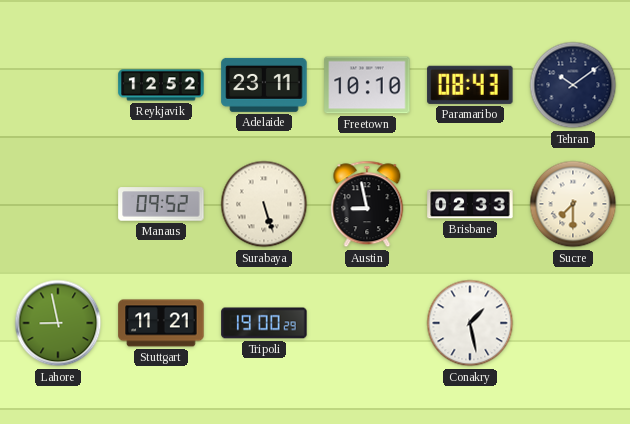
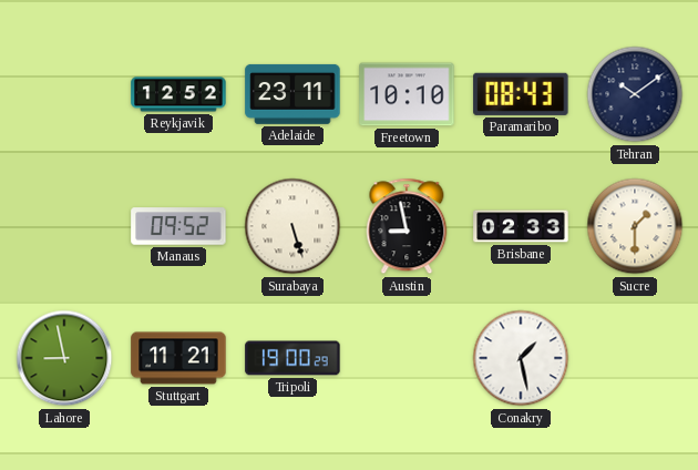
Sucre: 7:30 -> 1:30
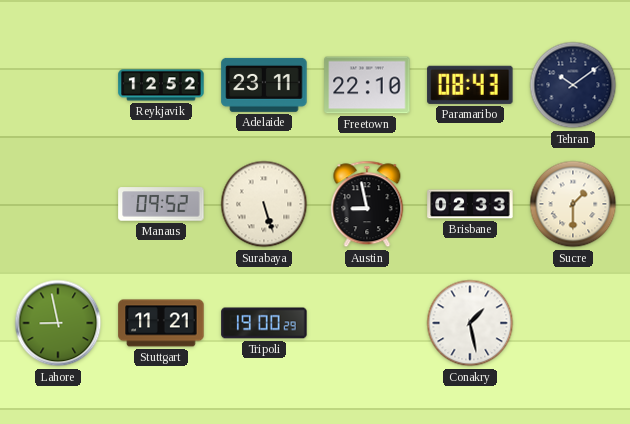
Freetown: 10:10 -> 22:10
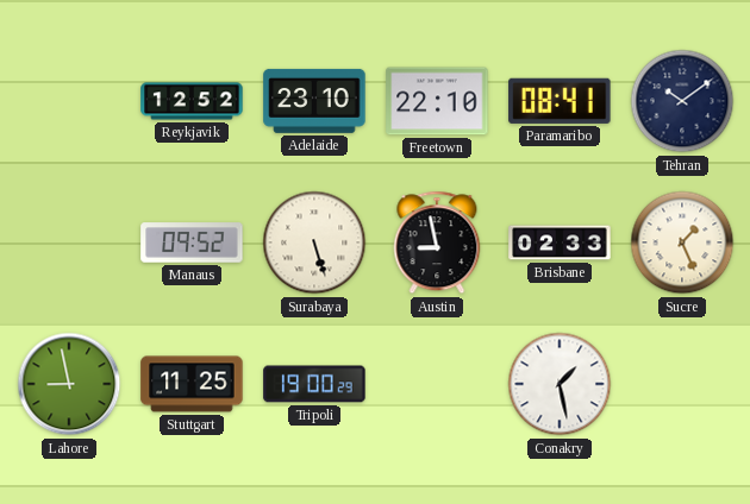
Adelaide: 23:11 -> 23:10
Paramaribo: 08:43 -> 08:41
Sucre: 1:30 -> 1:26
Stuttgart: 11:21 -> 11:25
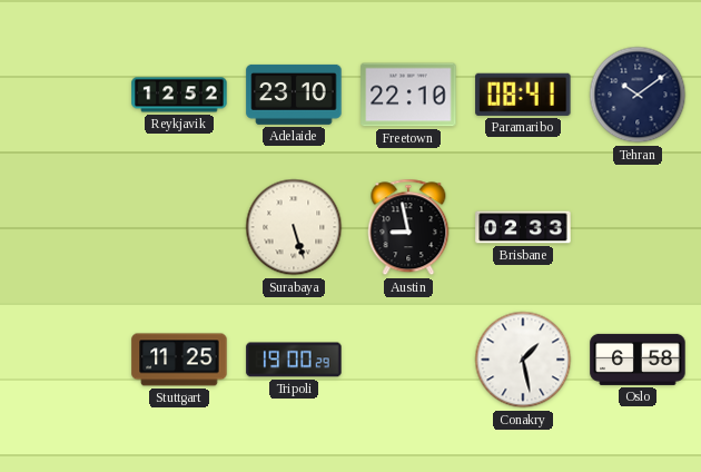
Manaus: 09:52 -> none
Sucre: 1:26 -> none
Lahore: 8:58 -> none
Oslo: none -> 6:58
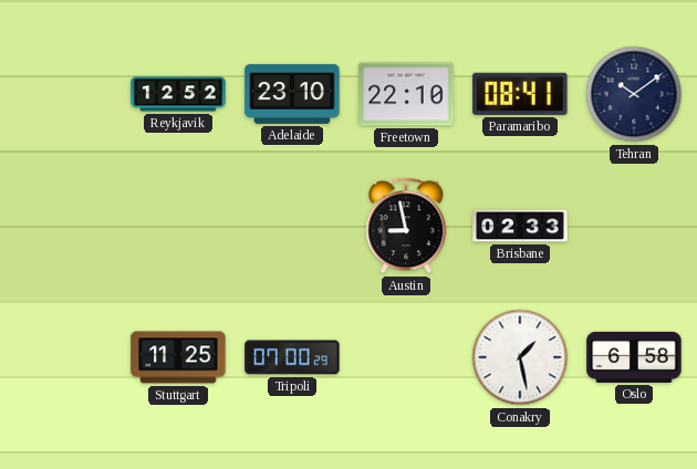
Surabaya: 5:27 -> none
Tripoli: 19:00 -> 07:00
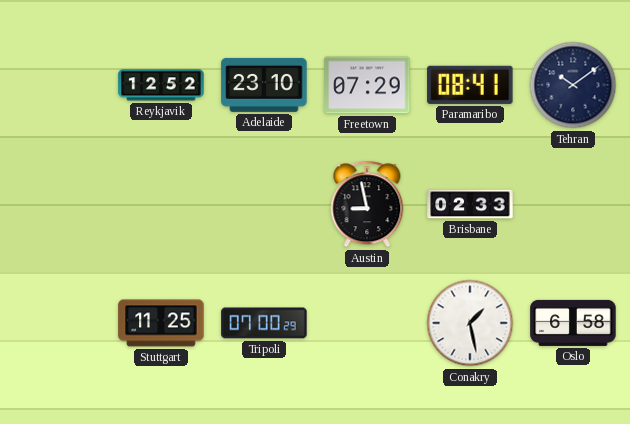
Freetown: 22:10 -> 07:29
